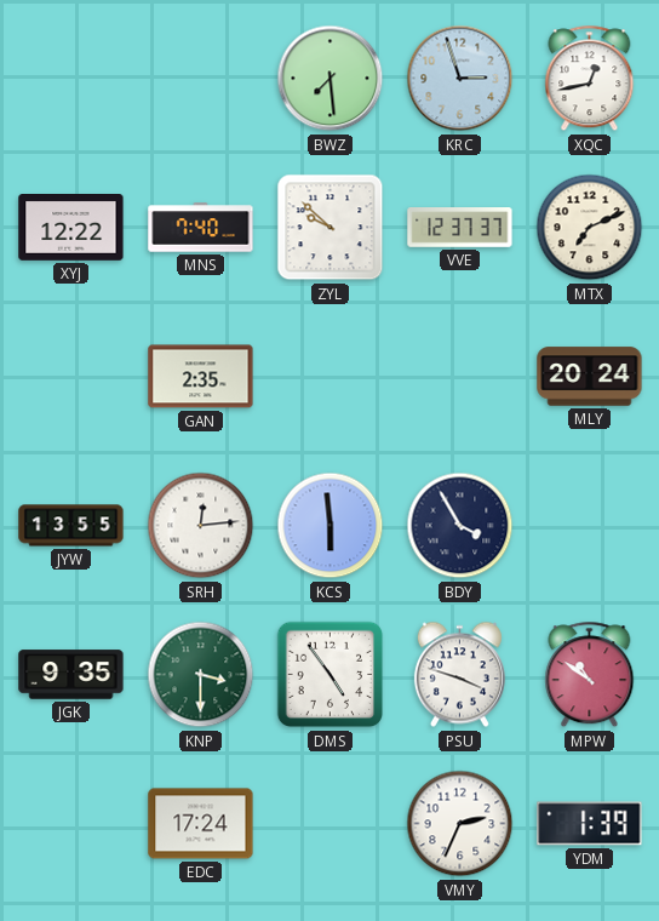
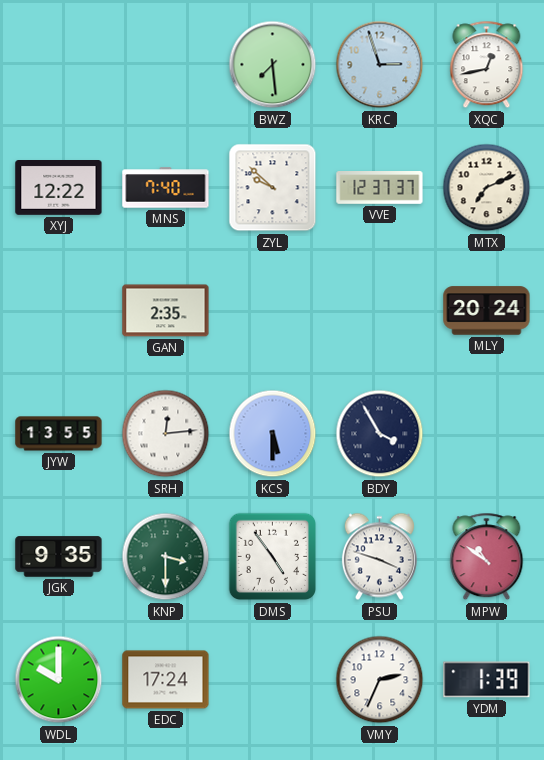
KCS: 5:59 -> 5:30
WDL: none -> 10:00
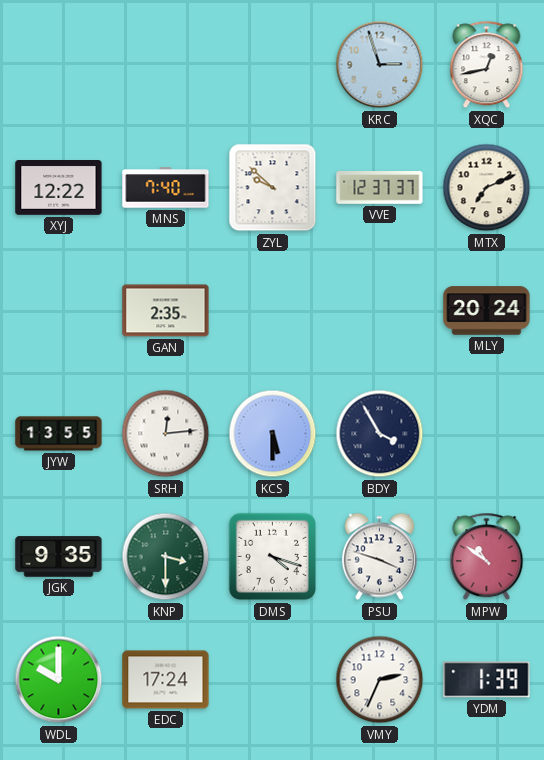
BWZ: 7:29 -> none
DMS: 4:54 -> 4:18
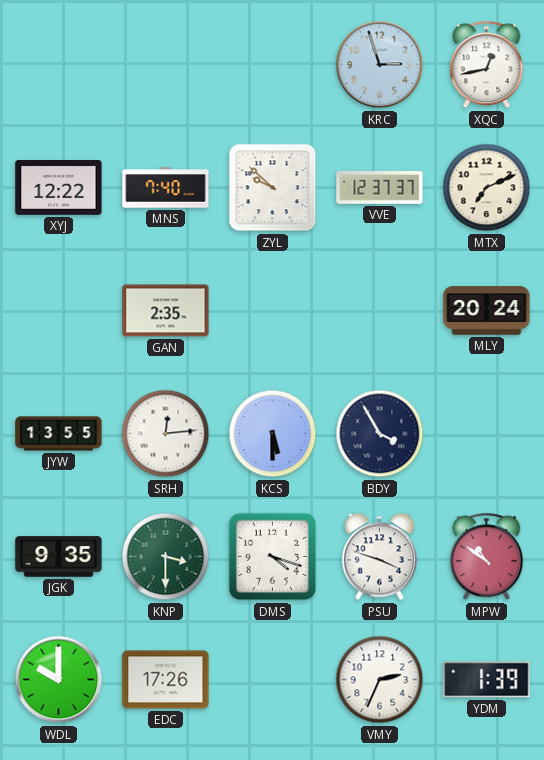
EDC: 17:24 -> 17:26
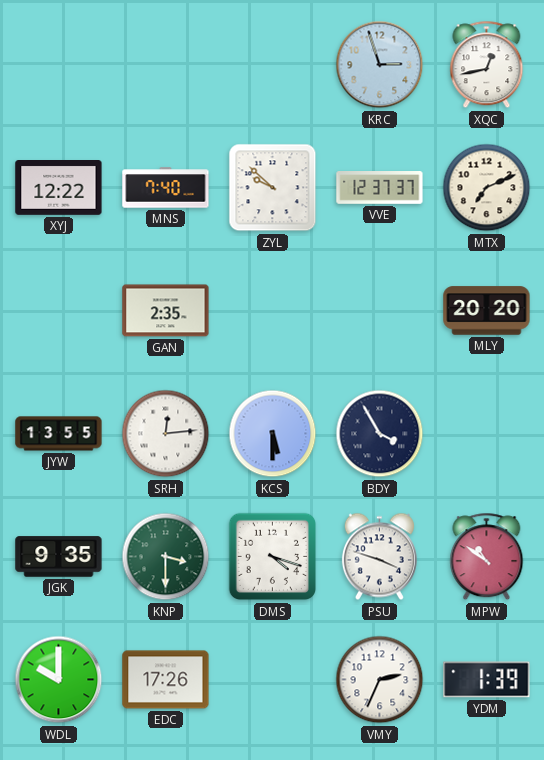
MLY: 20:24 -> 20:20
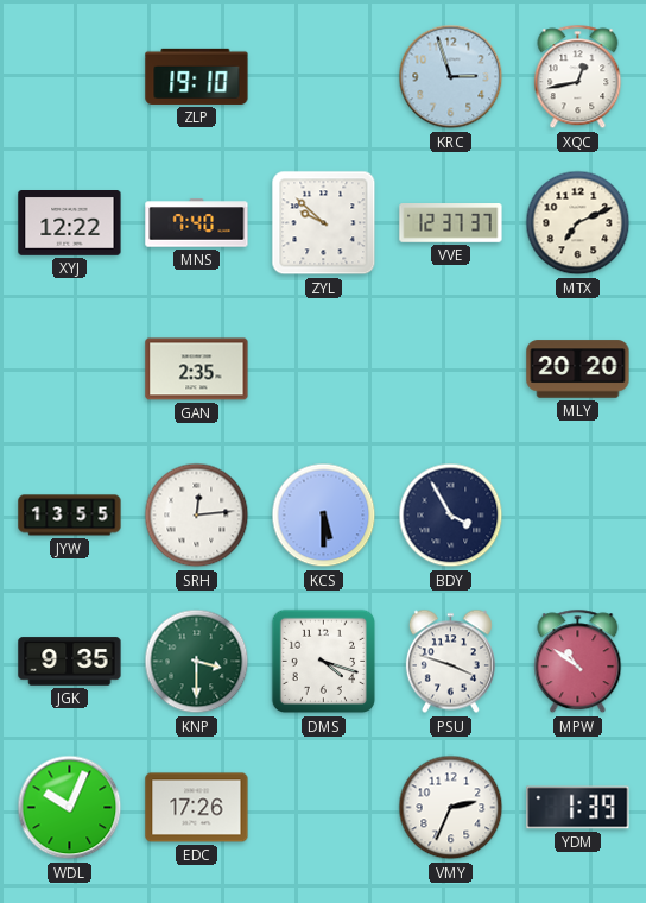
ZLP: none -> 19:10
WDL: 10:00 -> 10:04
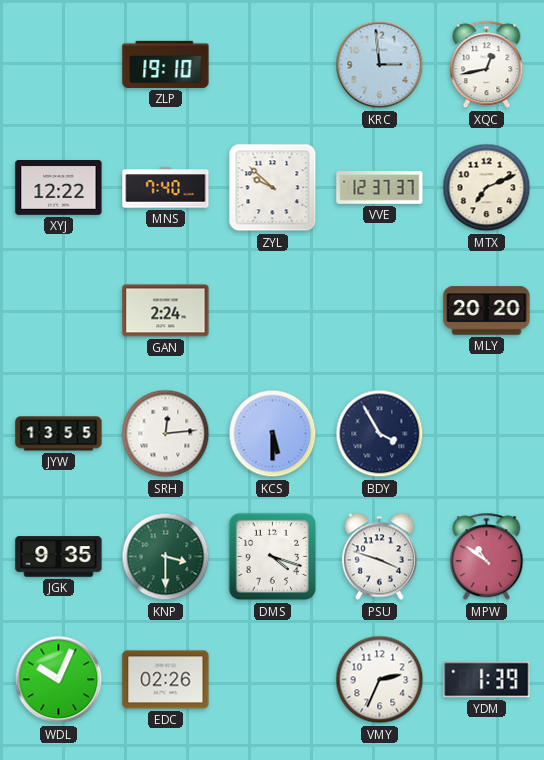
KRC: 2:57 -> 2:59
GAN: 2:35 -> 2:24
EDC: 17:26 -> 02:26
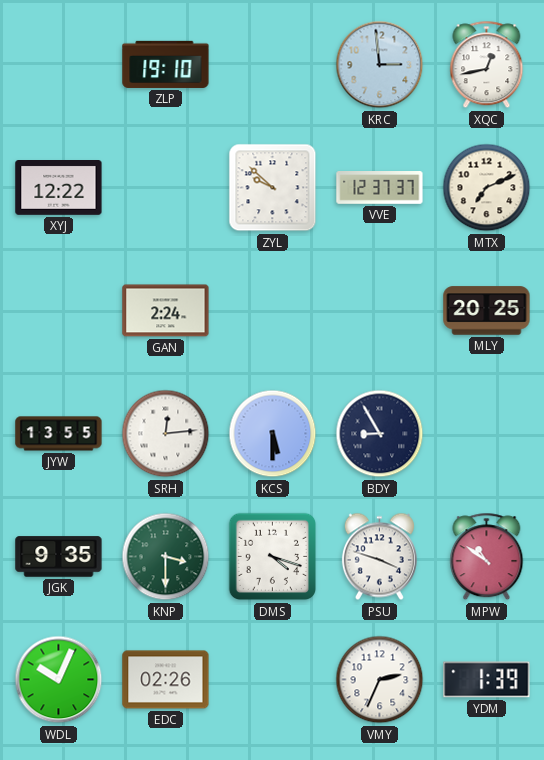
MNS: 7:40 -> none
MLY: 20:20 -> 20:25
BDY: 3:55 -> 8:55
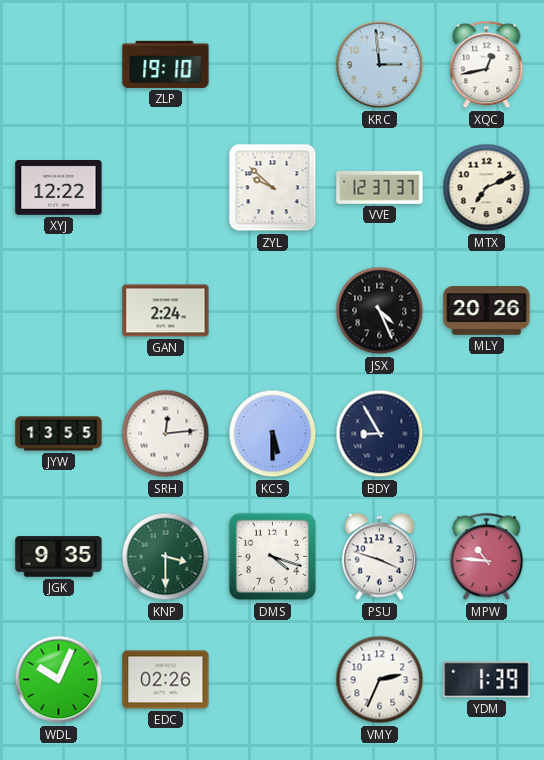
JSX: none -> 4:26
MLY: 20:25 -> 20:26
MPW: 10:51 -> 10:46
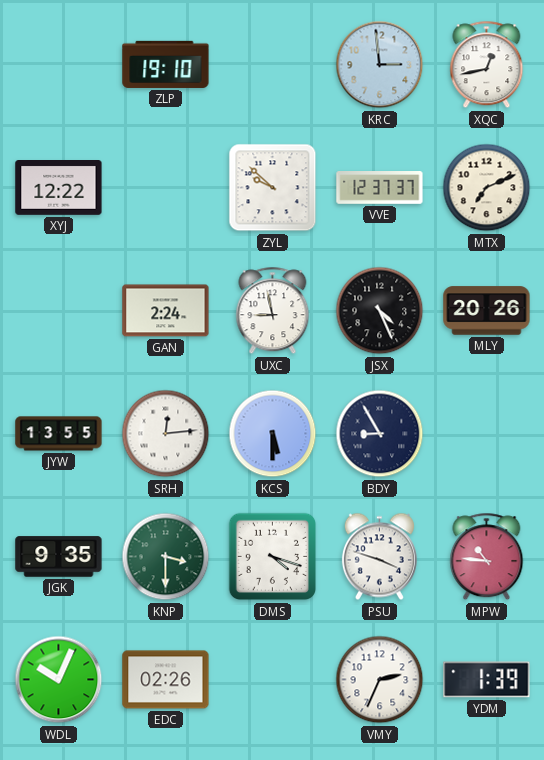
UXC: none -> 8:58
